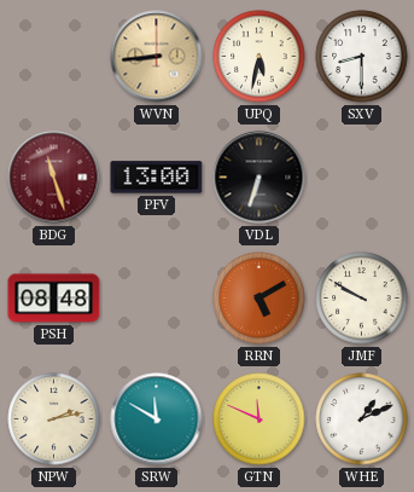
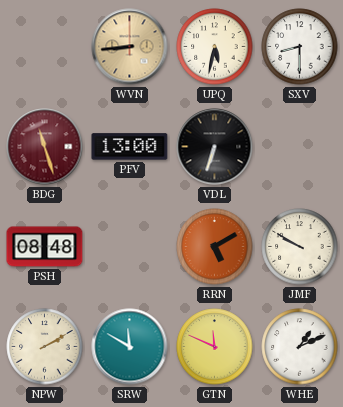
NPW: 2:13 -> 2:10
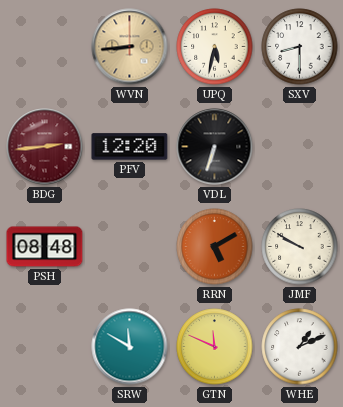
BDG: 11:27 -> 2:44
PFV: 13:00 -> 12:20
NPW: 2:10 -> none
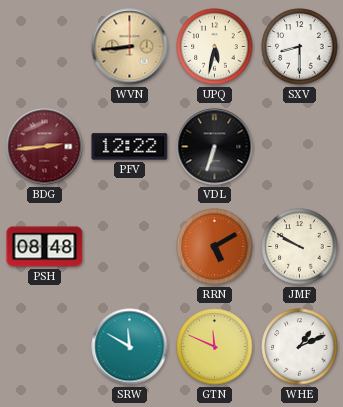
PFV: 12:20 -> 12:22
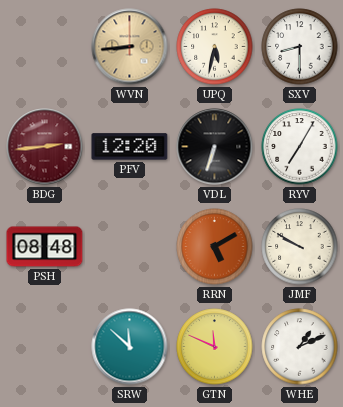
PFV: 12:22 -> 12:20
RYV: none -> 7:05
SRW: 11:50 -> 11:52
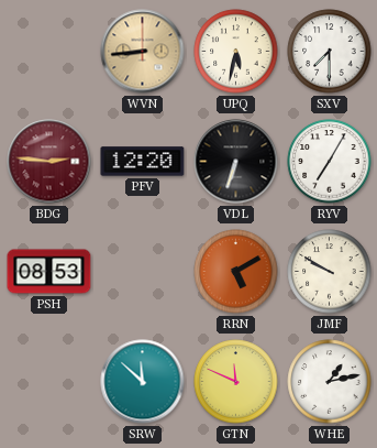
SXV: 8:30 -> 7:30
BDG: 2:44 -> 2:46
PSH: 08:48 -> 08:53
WHE: 1:11 -> 1:13
